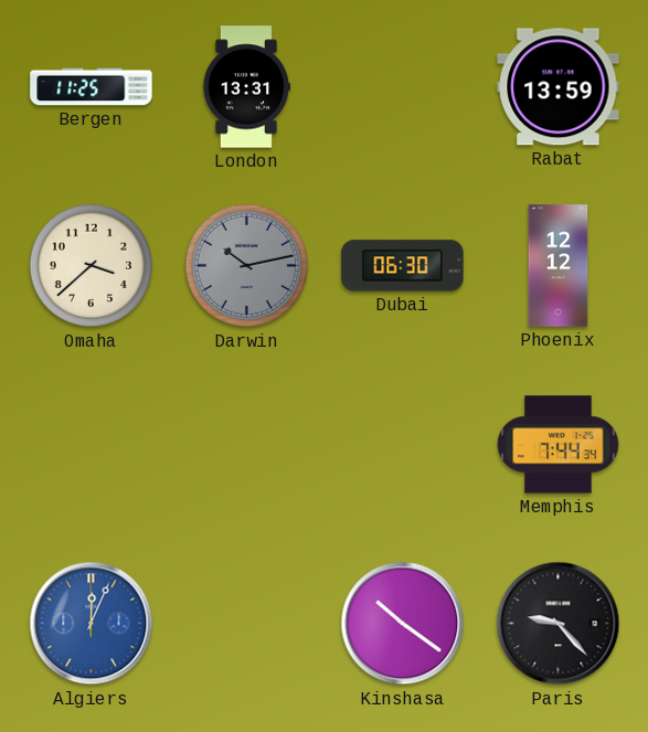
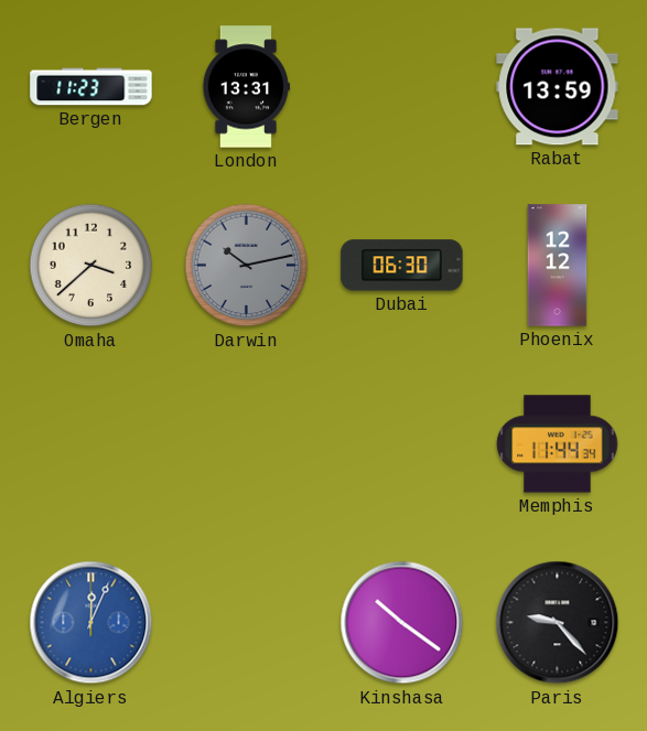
Bergen: 11:25 -> 11:23
Memphis: 7:44 -> 11:44
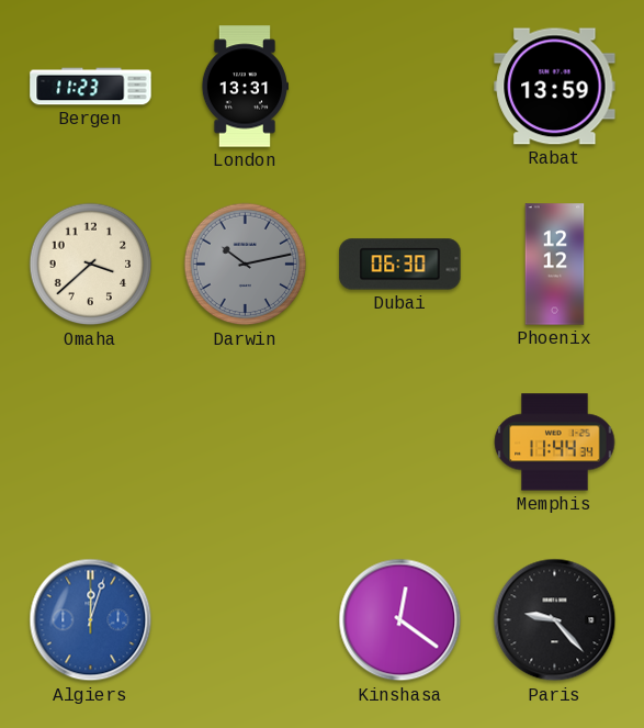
Algiers: 12:04 -> 12:03
Kinshasa: 10:21 -> 12:21
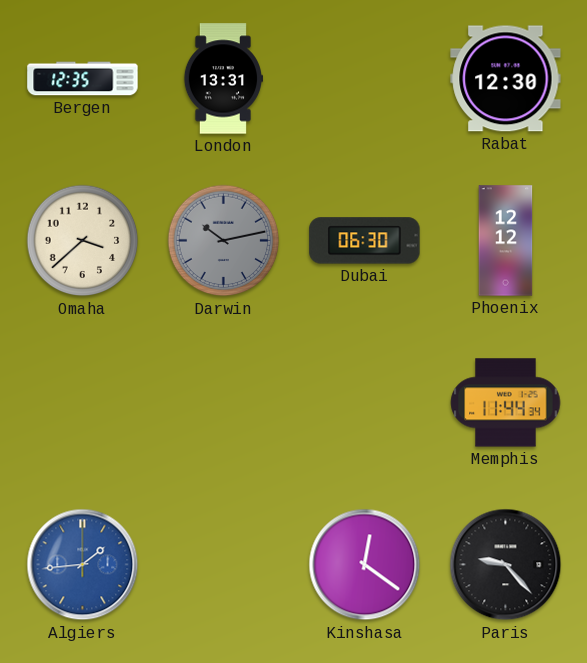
Bergen: 11:23 -> 12:35
Rabat: 13:59 -> 12:30
Algiers: 12:03 -> 1:44
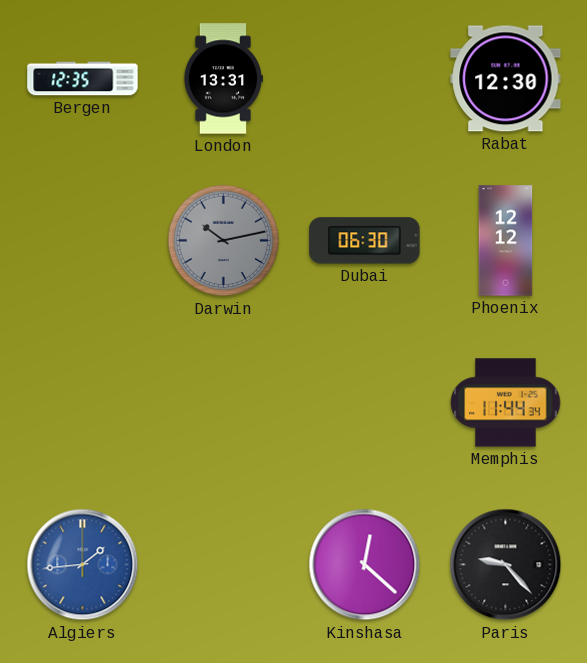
Omaha: 3:38 -> none
Kinshasa: 12:21 -> 12:22
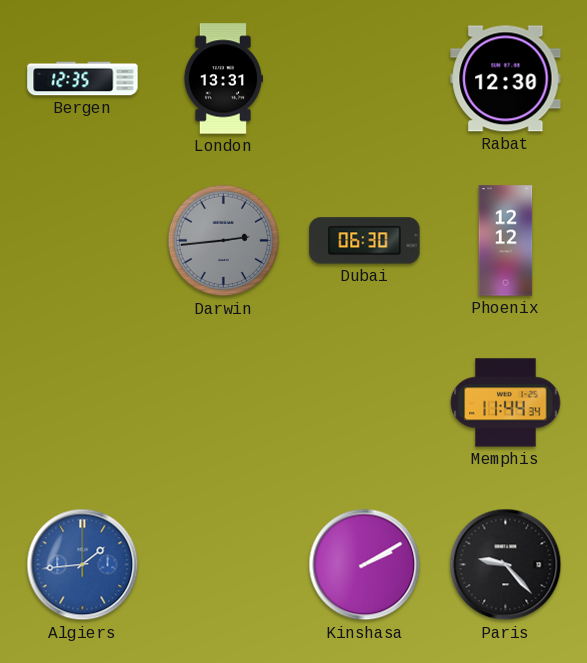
Darwin: 10:13 -> 2:44
Kinshasa: 12:22 -> 2:10
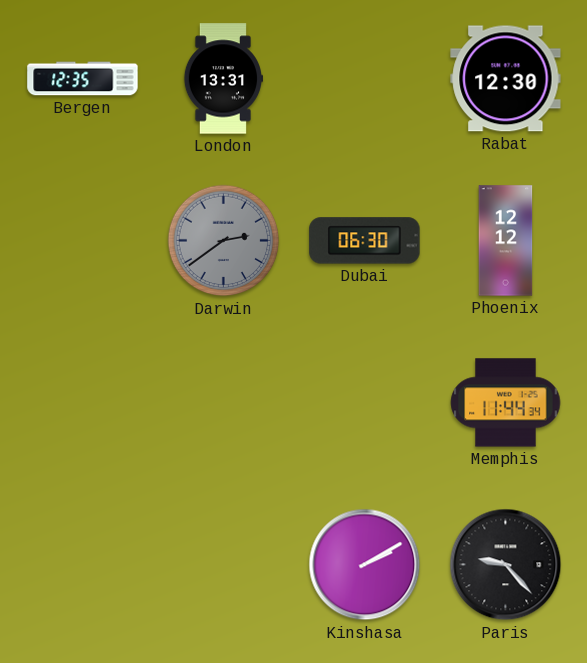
Darwin: 2:44 -> 2:39
Algiers: 1:44 -> none
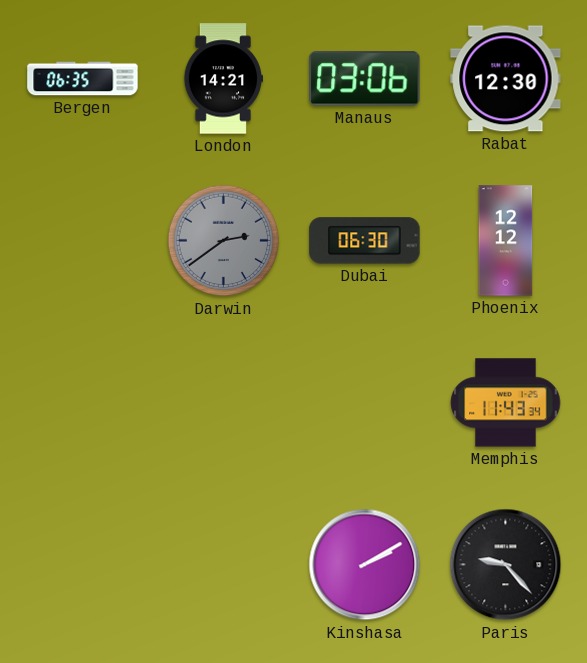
Bergen: 12:35 -> 06:35
London: 13:31 -> 14:21
Manaus: none -> 03:06
Memphis: 11:44 -> 11:43
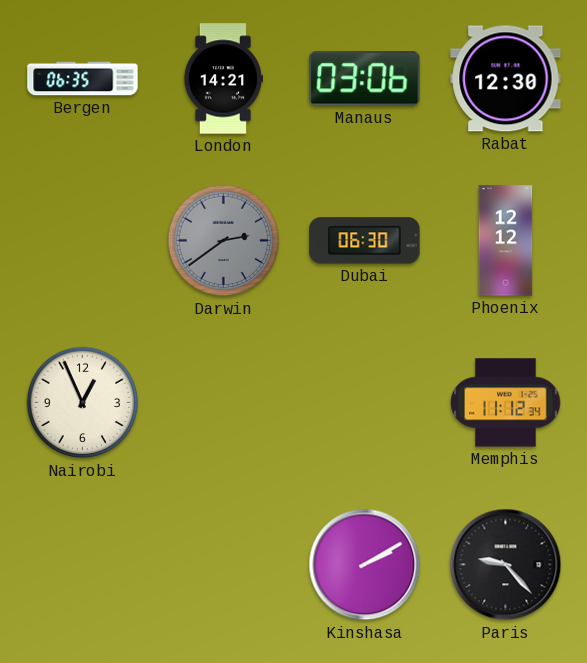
Nairobi: none -> 12:56
Memphis: 11:43 -> 11:12
